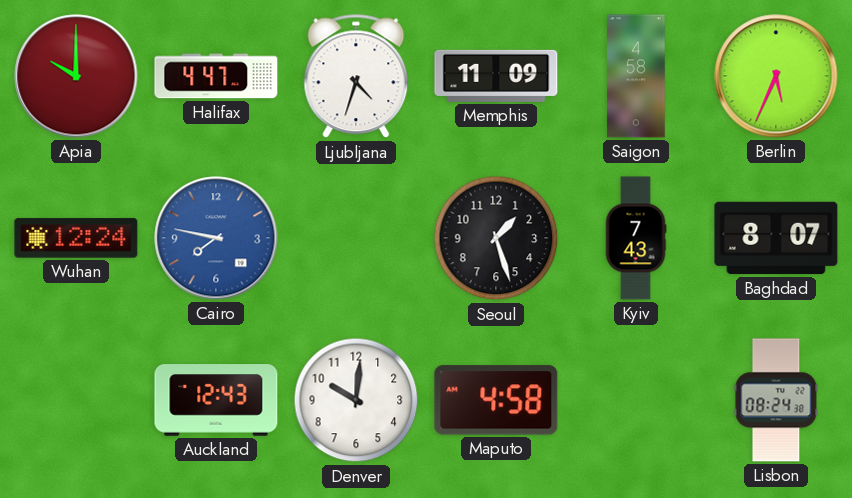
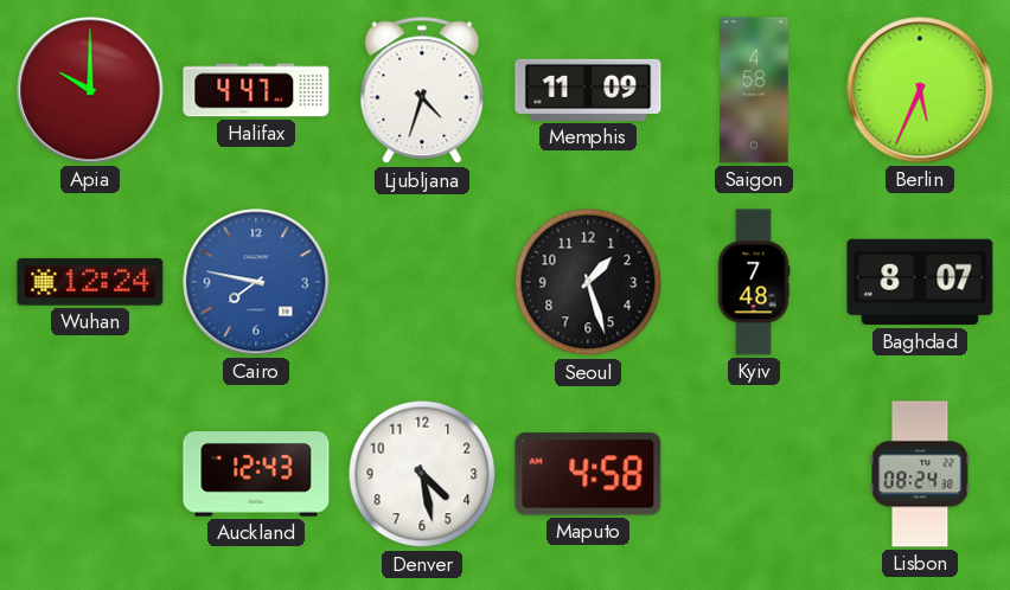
Kyiv: 7:43 -> 7:48
Denver: 10:01 -> 4:28
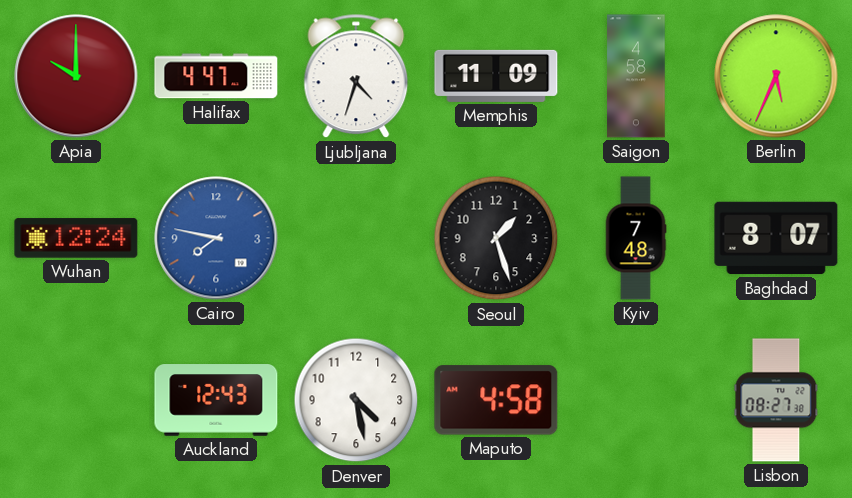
Lisbon: 08:24 -> 08:27
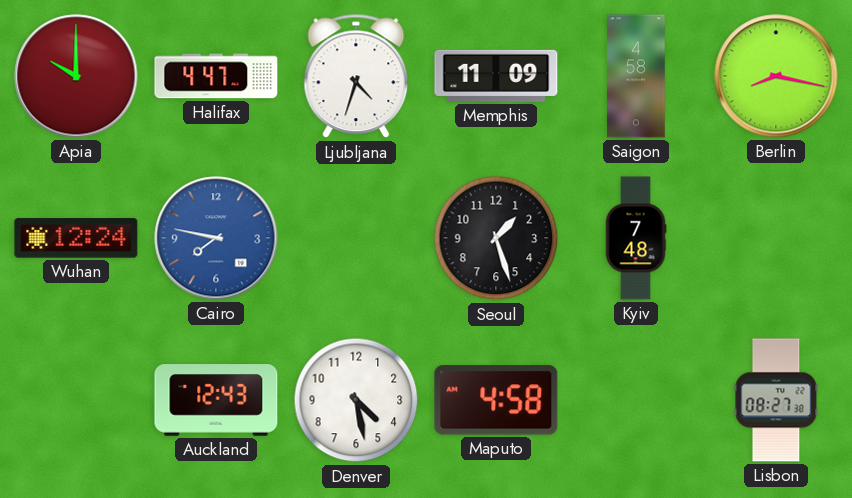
Berlin: 5:34 -> 8:17
Baghdad: 8:07 -> none
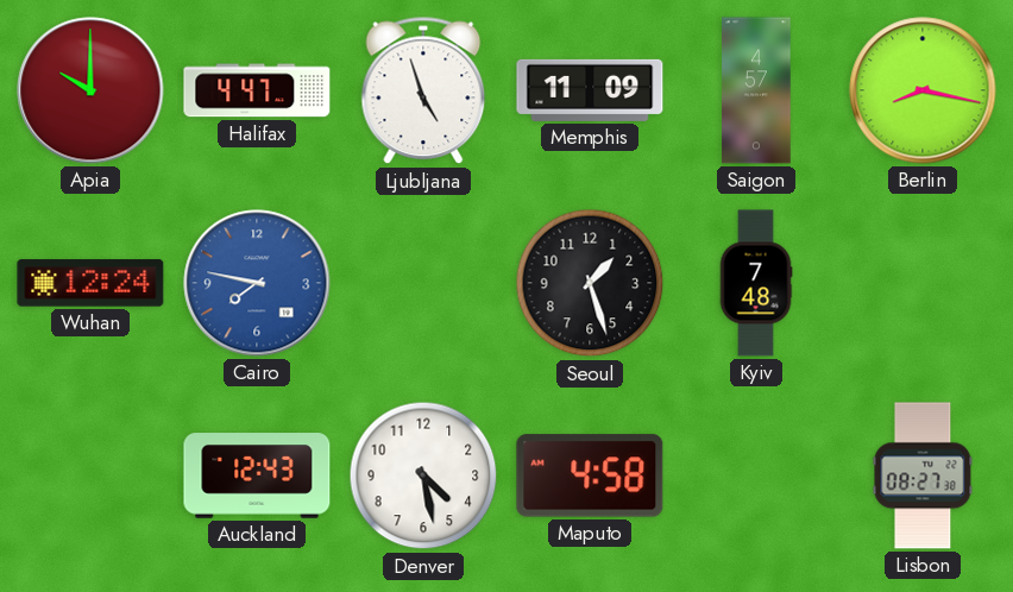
Ljubljana: 4:33 -> 4:57
Saigon: 4:58 -> 4:57
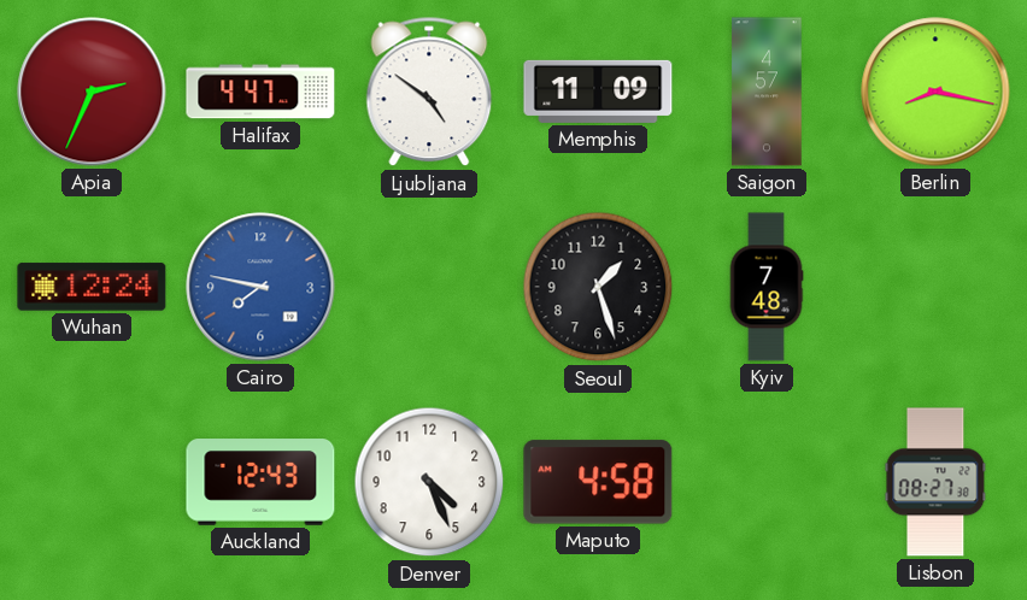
Apia: 10:00 -> 2:34
Ljubljana: 4:57 -> 4:51
Denver: 4:28 -> 4:26
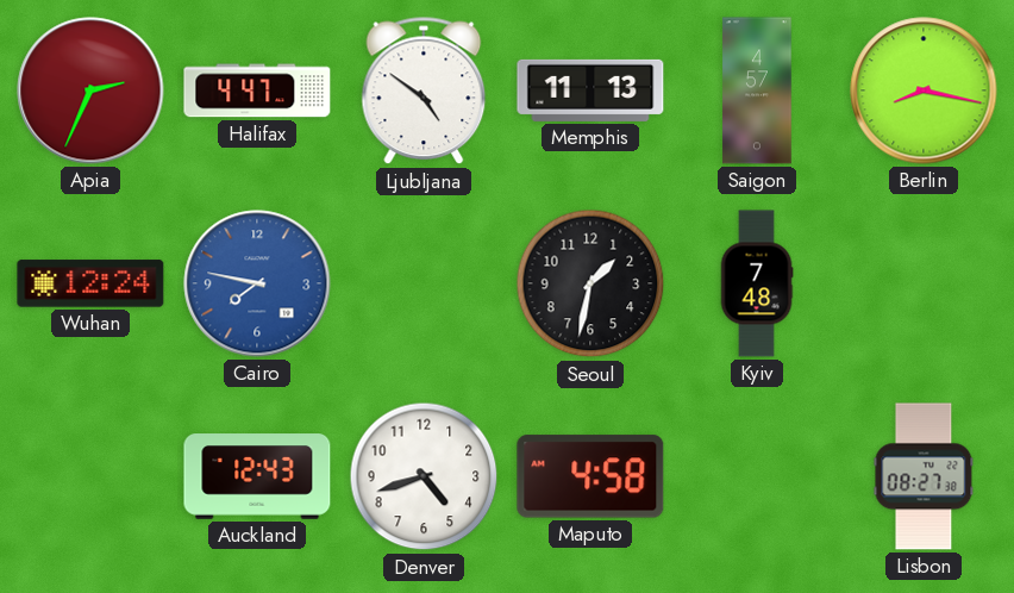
Memphis: 11:09 -> 11:13
Seoul: 1:27 -> 1:32
Denver: 4:26 -> 4:42
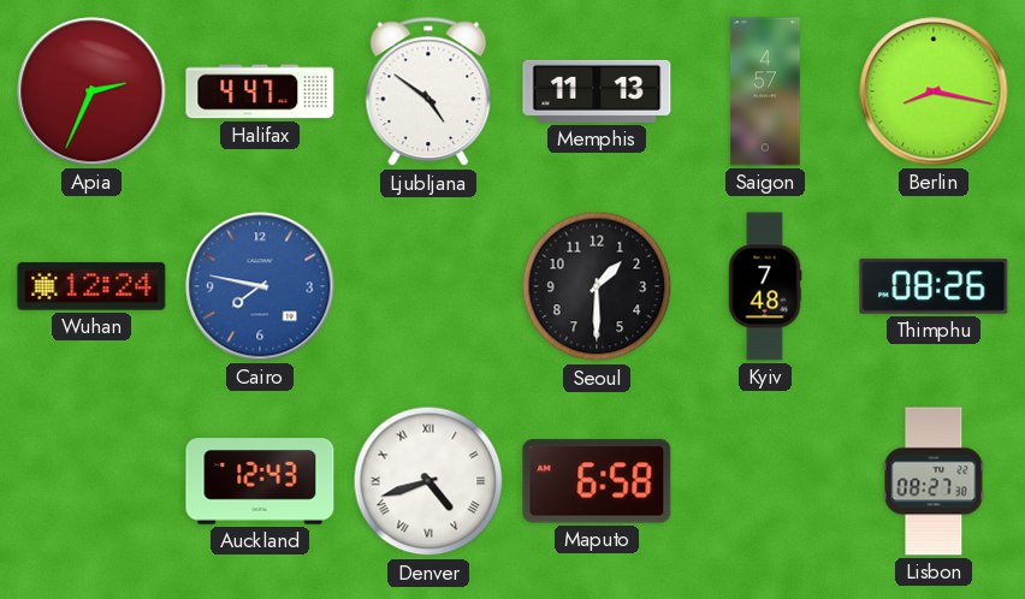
Seoul: 1:32 -> 1:30
Thimphu: none -> 08:26
Denver numerals: Arabic -> Roman
Maputo: 4:58 -> 6:58
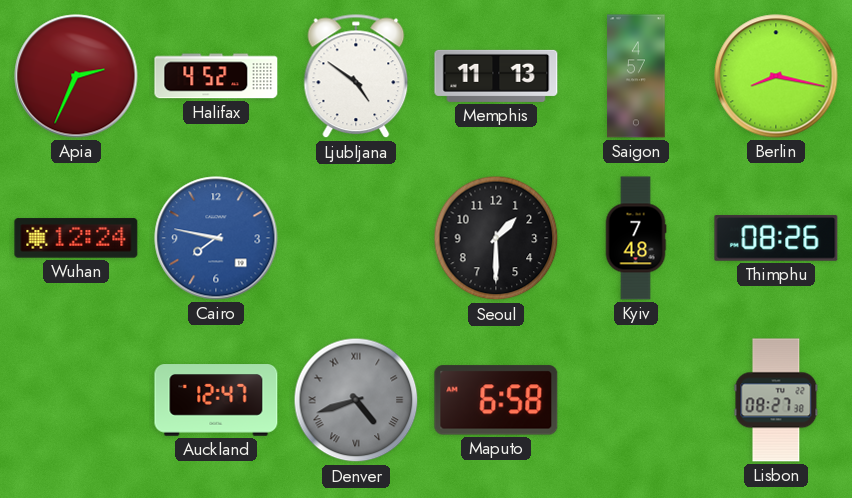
Halifax: 4:47 -> 4:52
Auckland: 12:43 -> 12:47
Denver dial: white -> grey
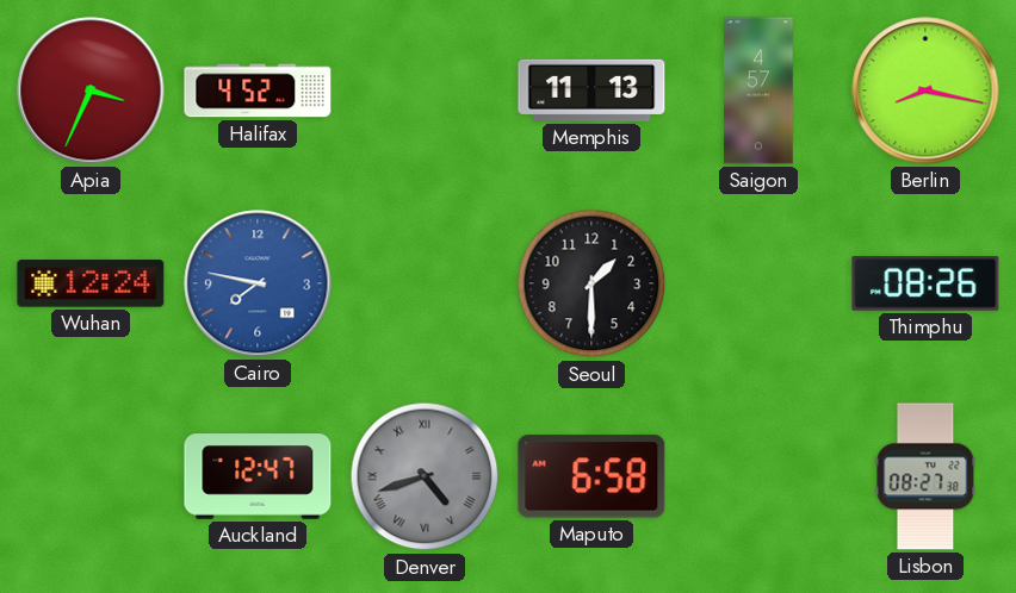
Apia: 2:34 -> 3:34
Ljubljana: 4:51 -> none
Kyiv: 7:48 -> none
